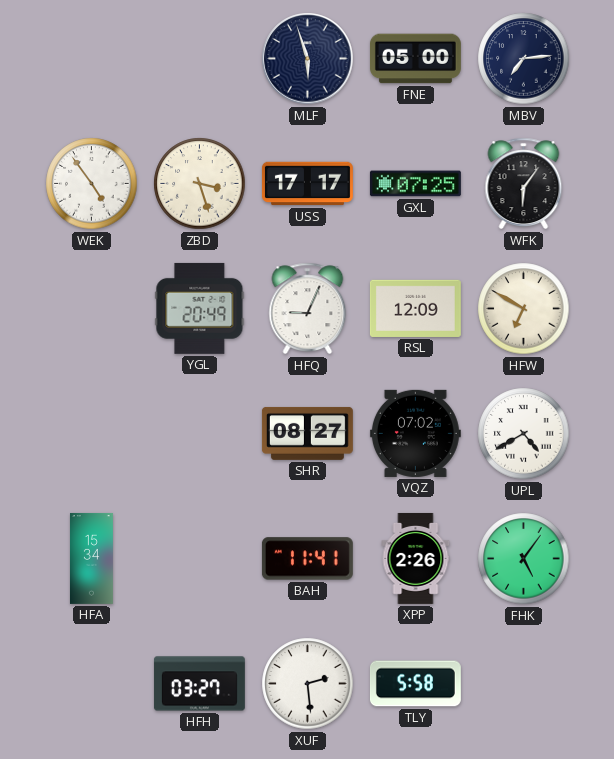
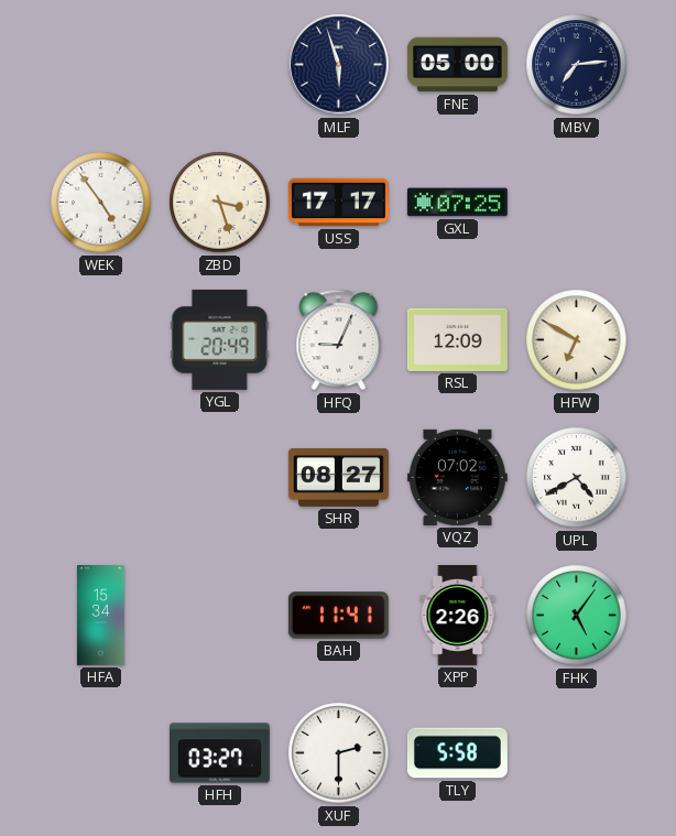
WFK: 6:06 -> none
XUF: 2:29 -> 2:30
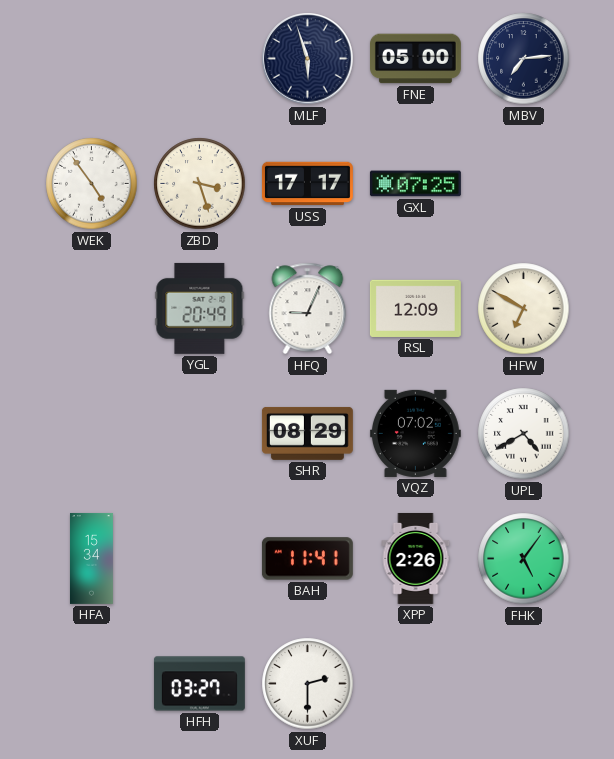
SHR: 08:27 -> 08:29
TLY: 5:58 -> none
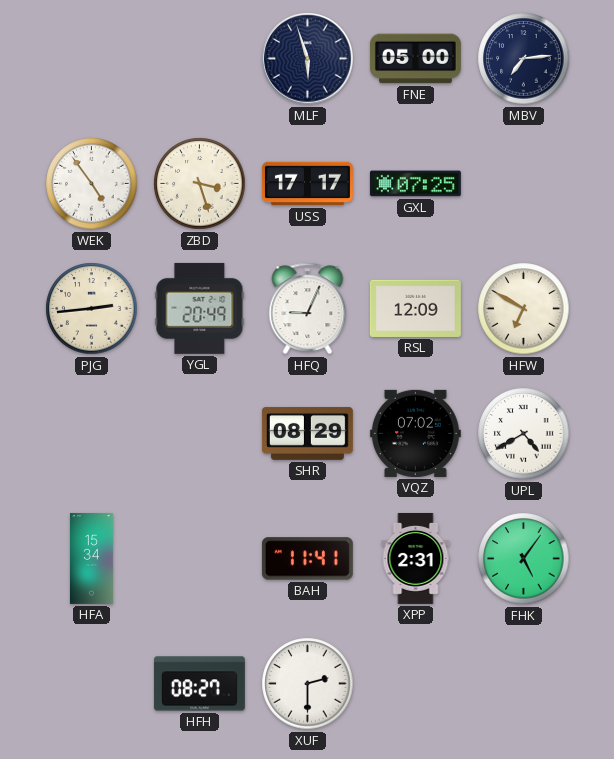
PJG: none -> 2:44
XPP: 2:26 -> 2:31
HFH: 03:27 -> 08:27
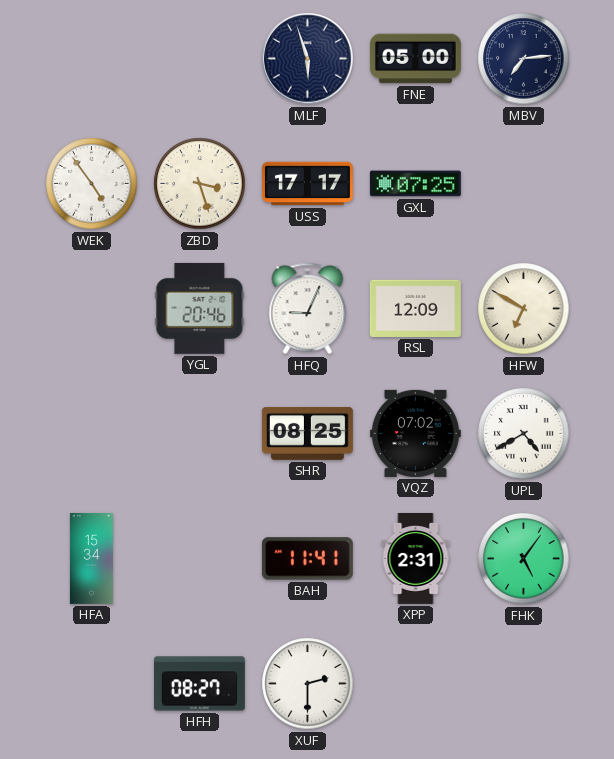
PJG: 2:44 -> none
YGL: 20:49 -> 20:46
SHR: 08:29 -> 08:25
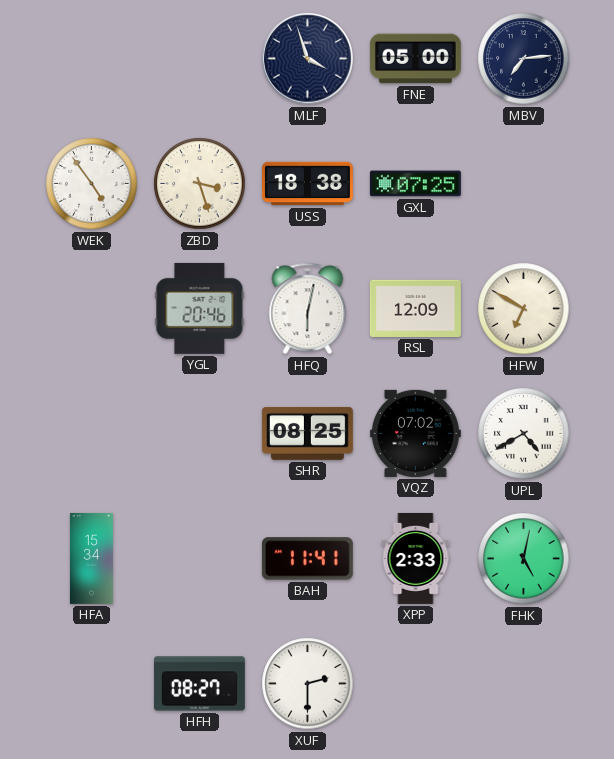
MLF: 5:57 -> 3:57
USS: 17:17 -> 18:38
HFQ: 9:04 -> 6:02
XPP: 2:31 -> 2:33
FHK: 5:06 -> 5:02
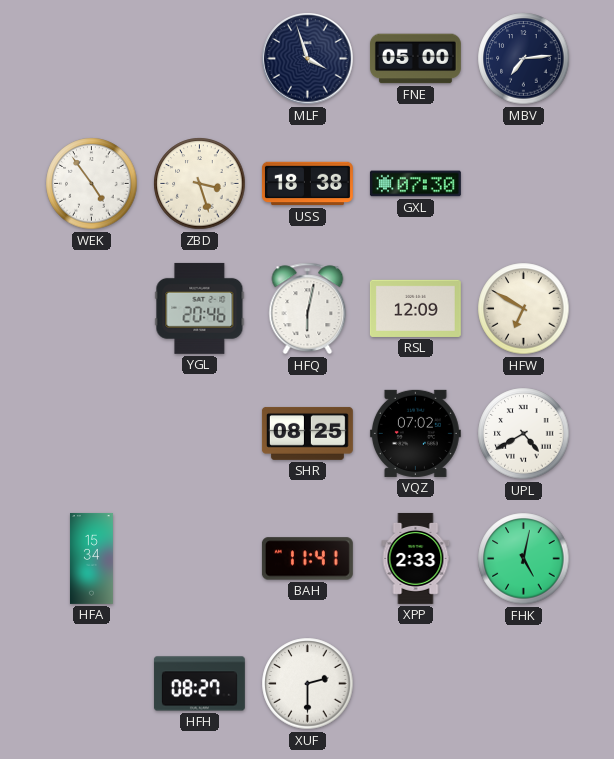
GXL: 07:25 -> 07:30
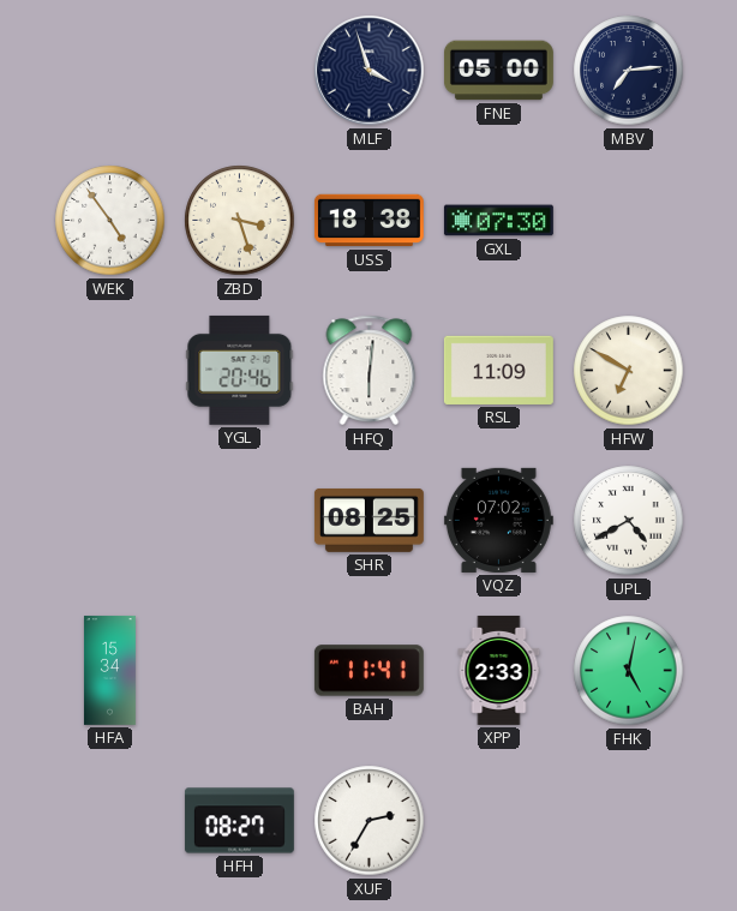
HFQ: 6:02 -> 6:01
RSL: 12:09 -> 11:09
XUF: 2:30 -> 2:35
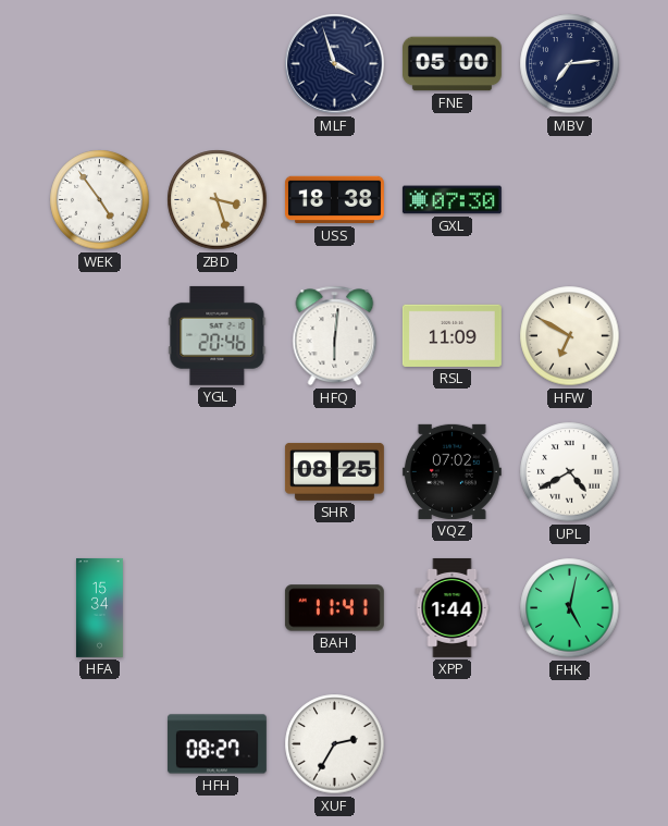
XPP: 2:33 -> 1:44
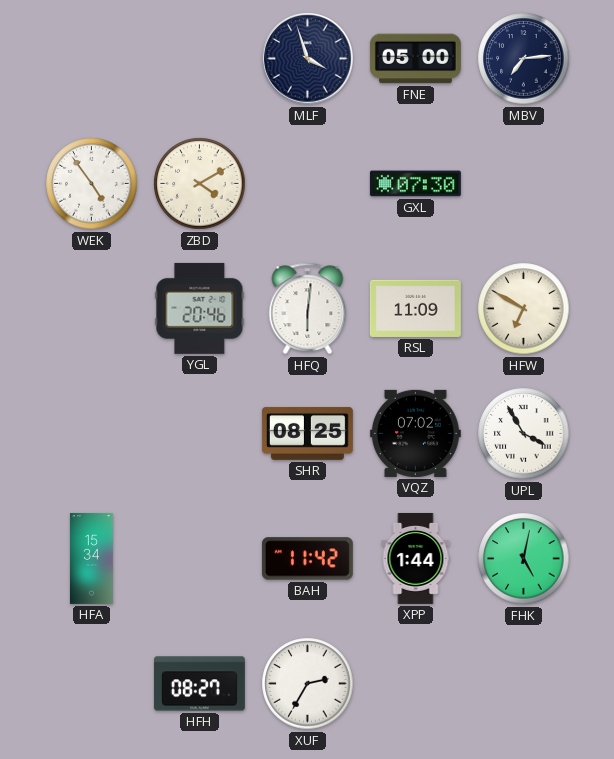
ZBD: 3:27 -> 4:10
USS: 18:38 -> none
UPL: 4:40 -> 3:55
BAH: 11:41 -> 11:42
